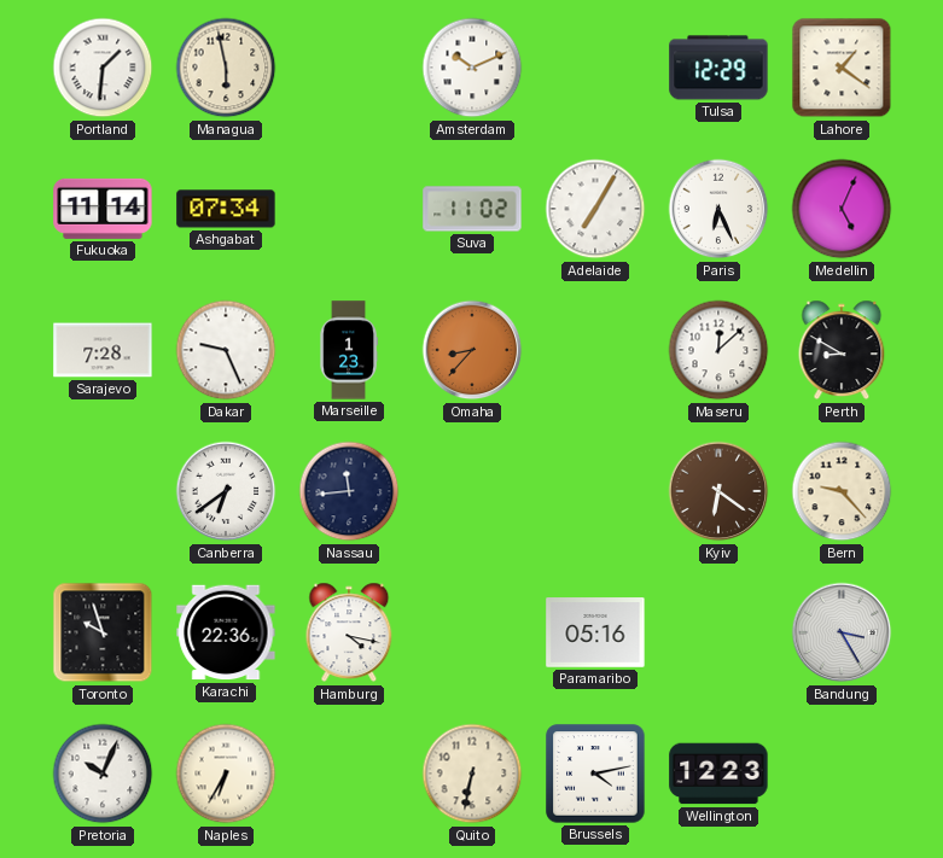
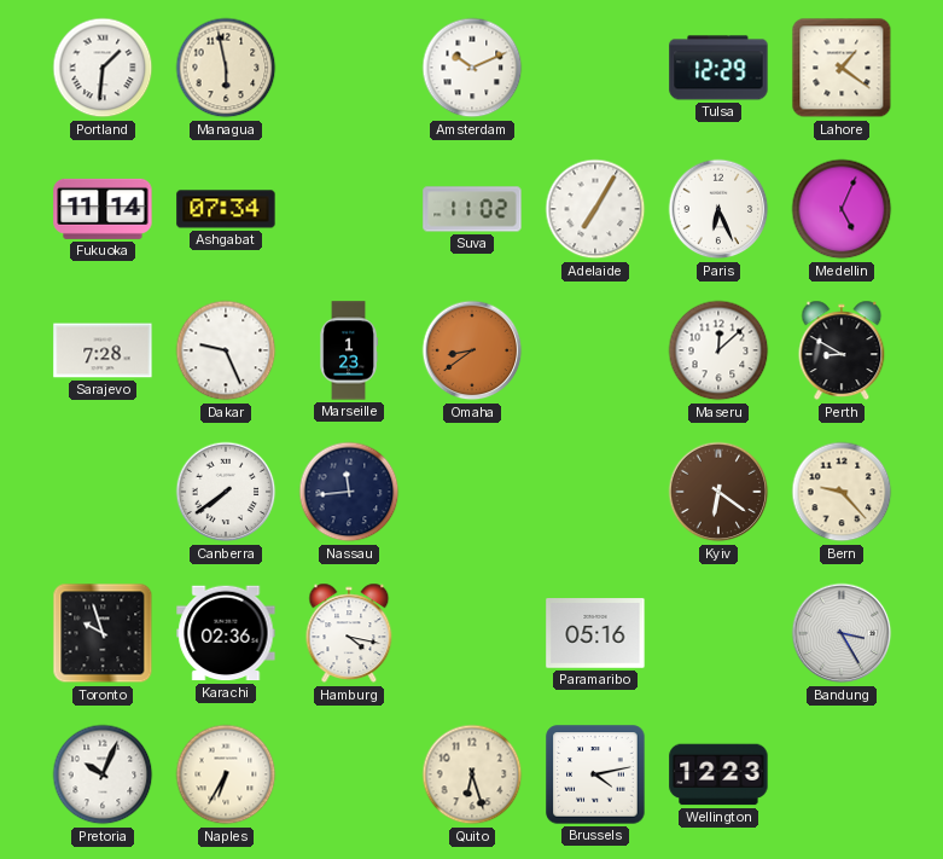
Omaha: 8:37 -> 8:39
Canberra: 6:39 -> 7:39
Karachi: 22:36 -> 02:36
Quito: 6:32 -> 6:27
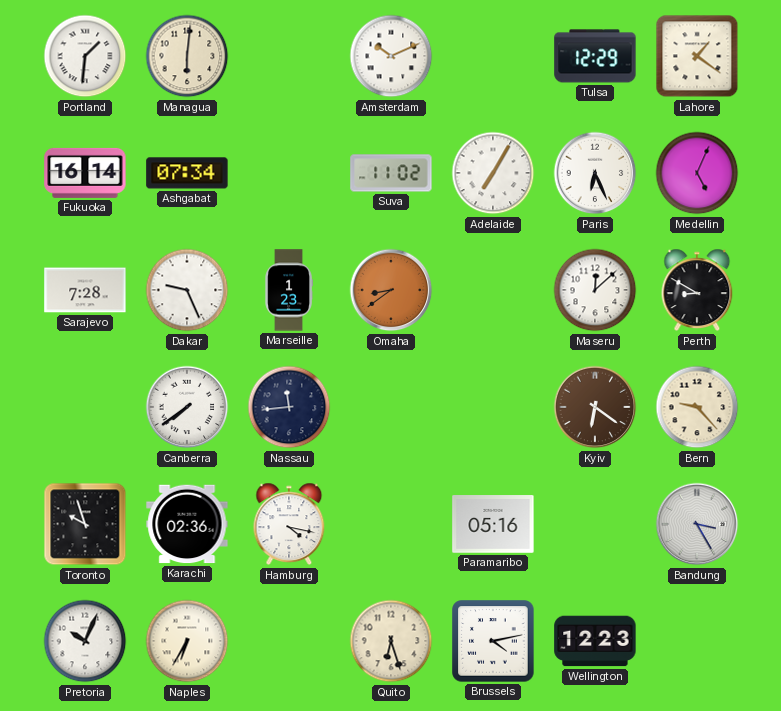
Managua: 5:58 -> 6:01
Fukuoka: 11:14 -> 16:14
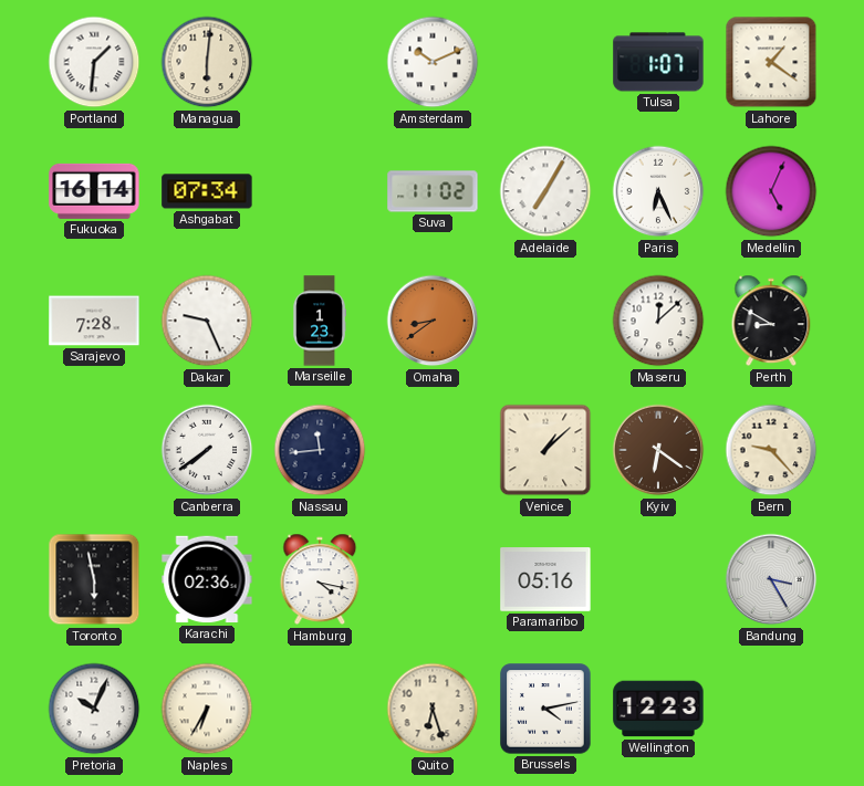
Tulsa: 12:29 -> 1:07
Venice: none -> 1:08
Toronto: 9:57 -> 5:58
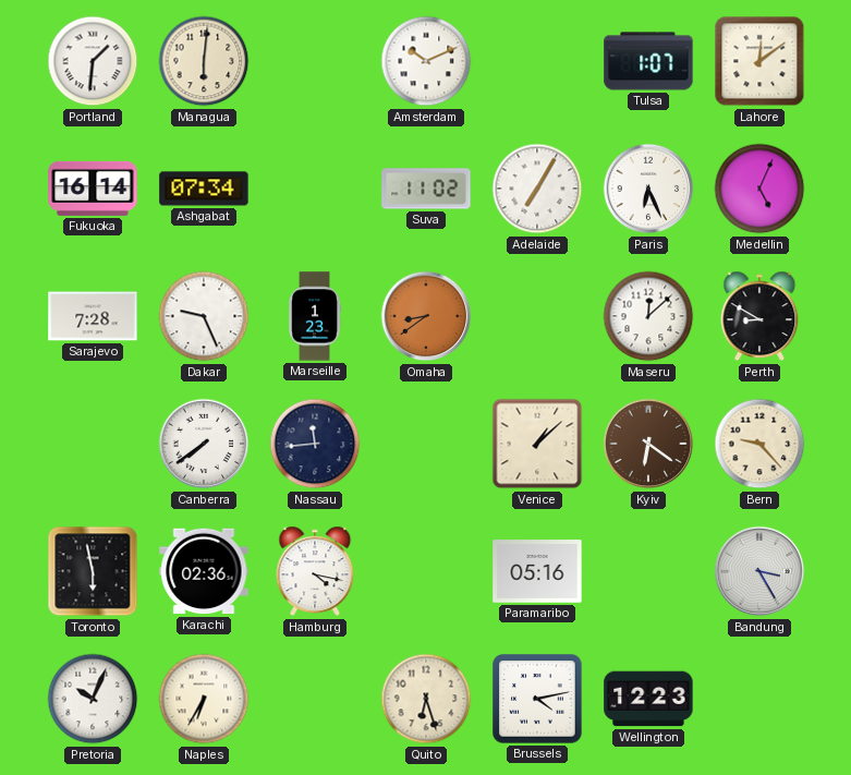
Lahore: 1:21 -> 12:09
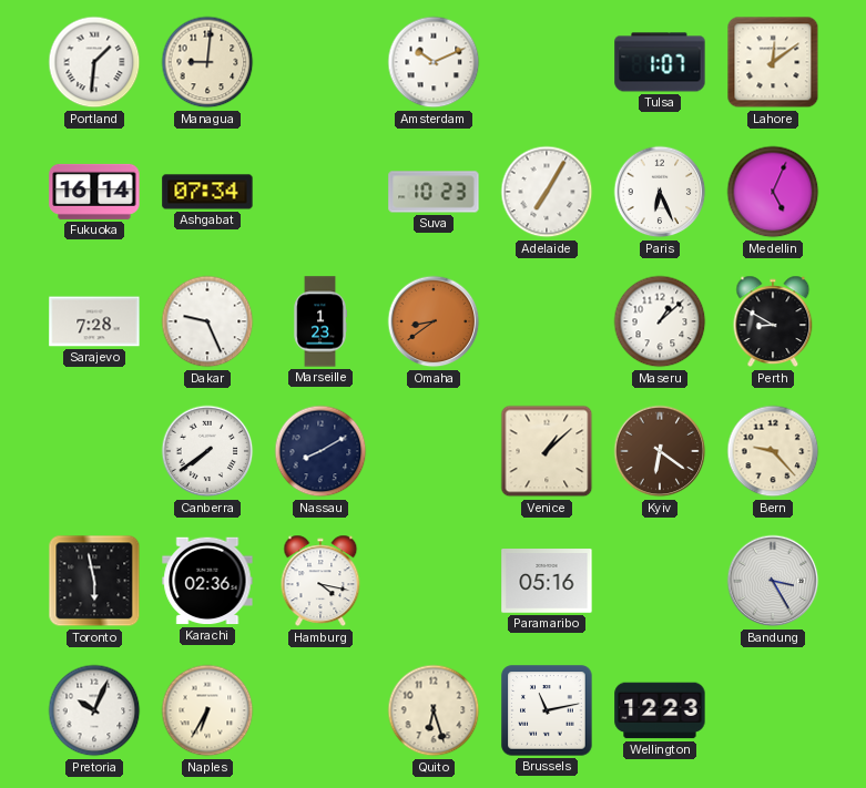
Managua: 6:01 -> 9:01
Suva: 11:02 -> 10:23
Maseru: 12:08 -> 1:08
Nassau: 11:44 -> 8:10
Brussels: 4:13 -> 11:13
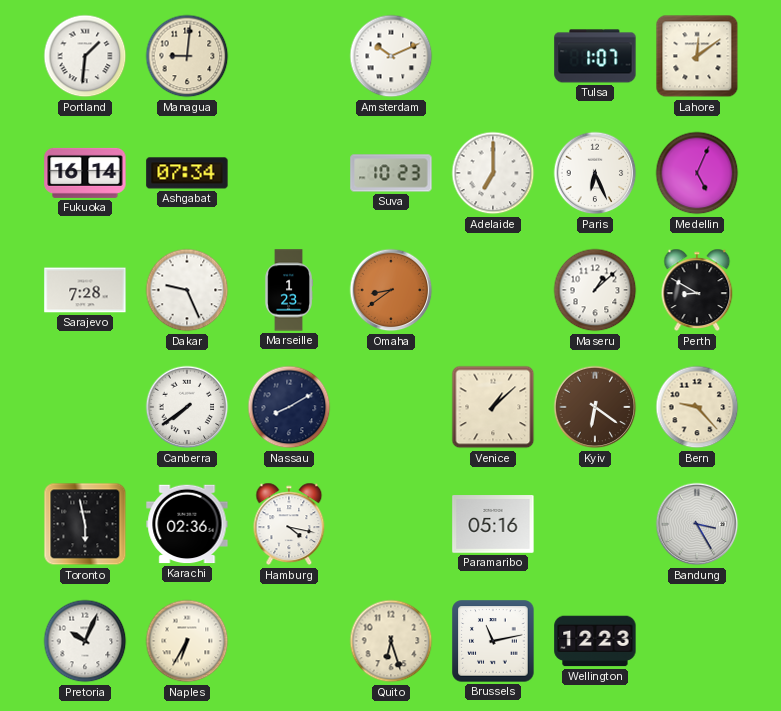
Adelaide: 7:05 -> 7:00
